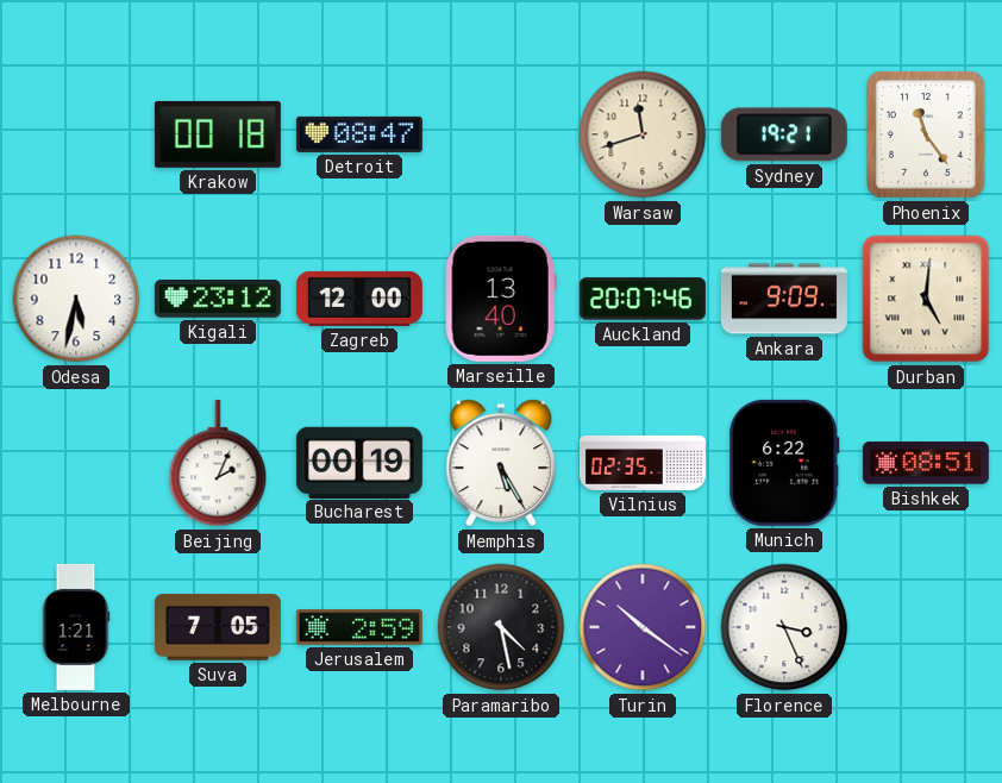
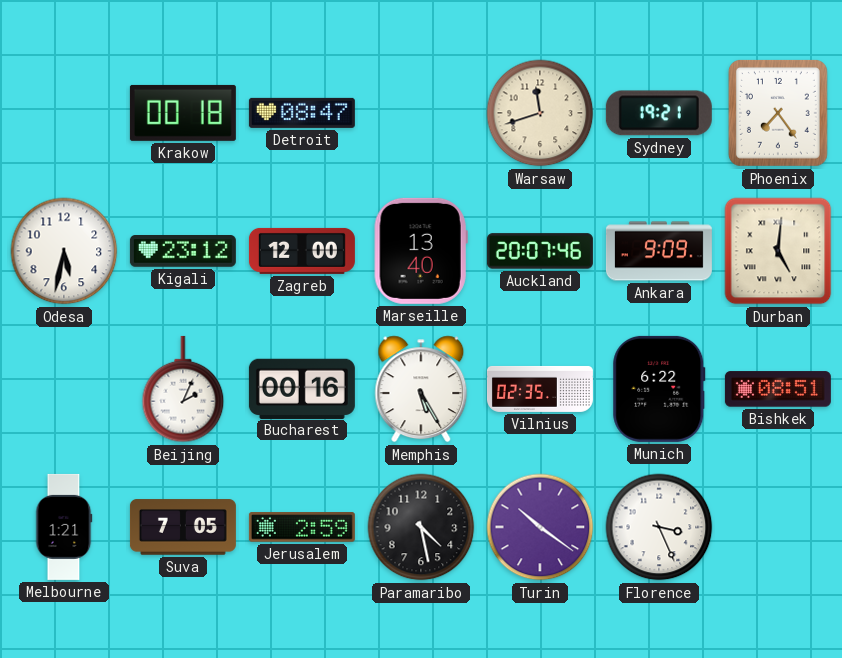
Phoenix: 11:24 -> 7:24
Bucharest: 00:19 -> 00:16
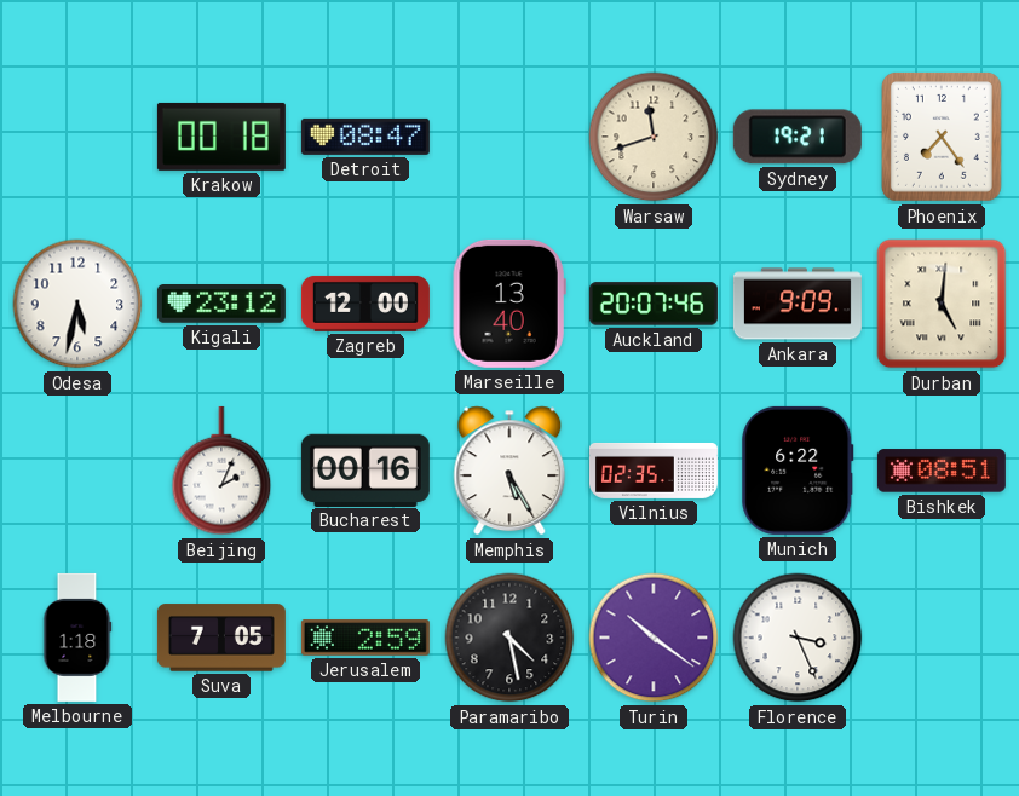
Melbourne: 1:21 -> 1:18
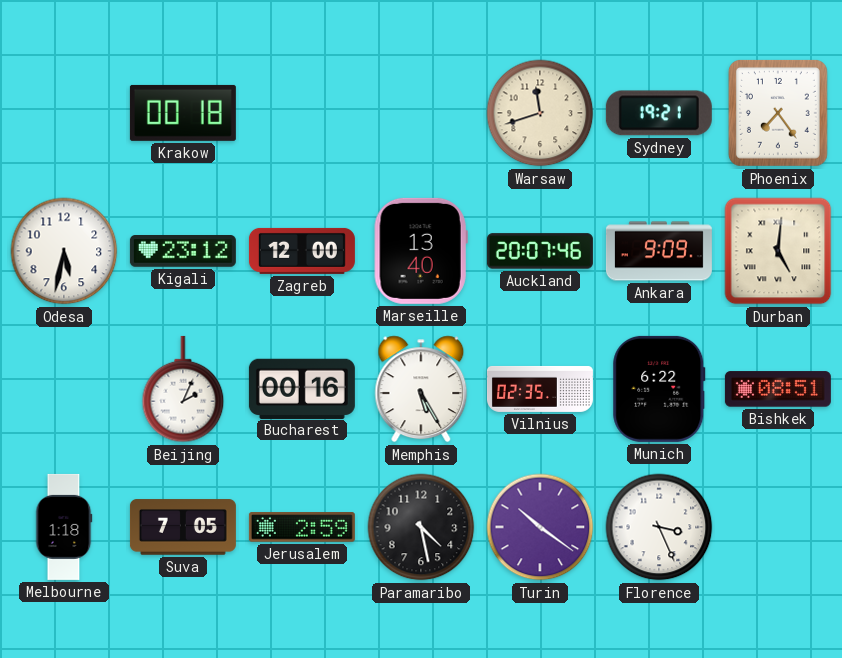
Detroit: 08:47 -> none
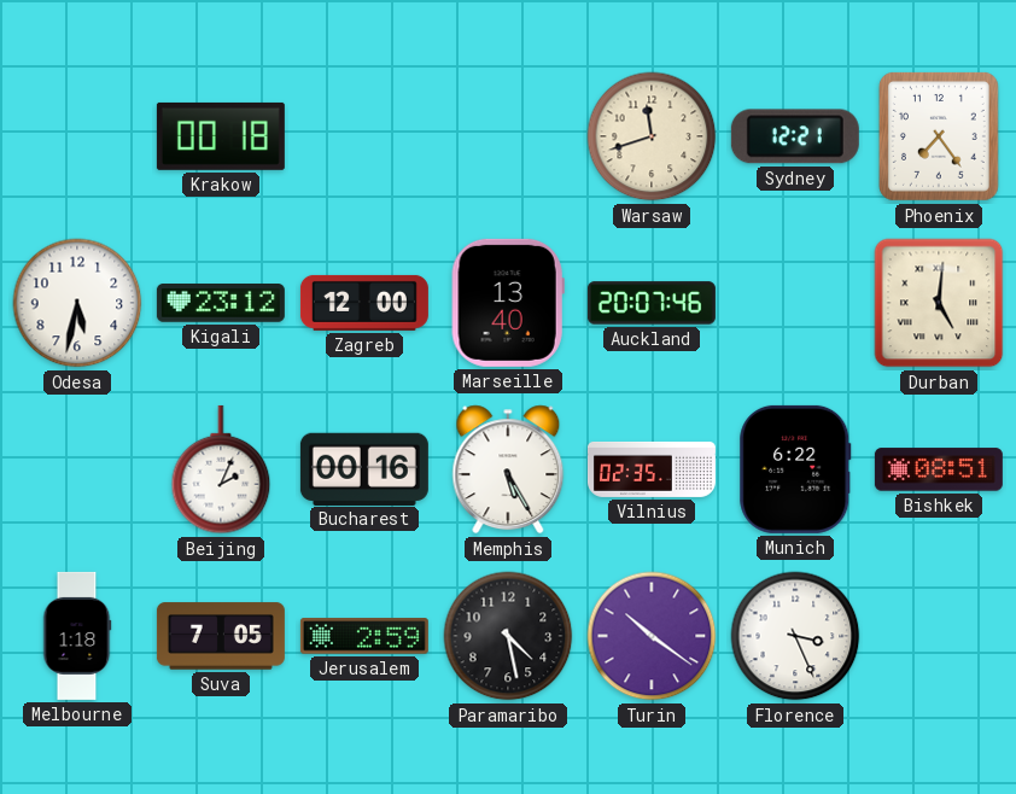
Sydney: 19:21 -> 12:21
Ankara: 9:09 -> none
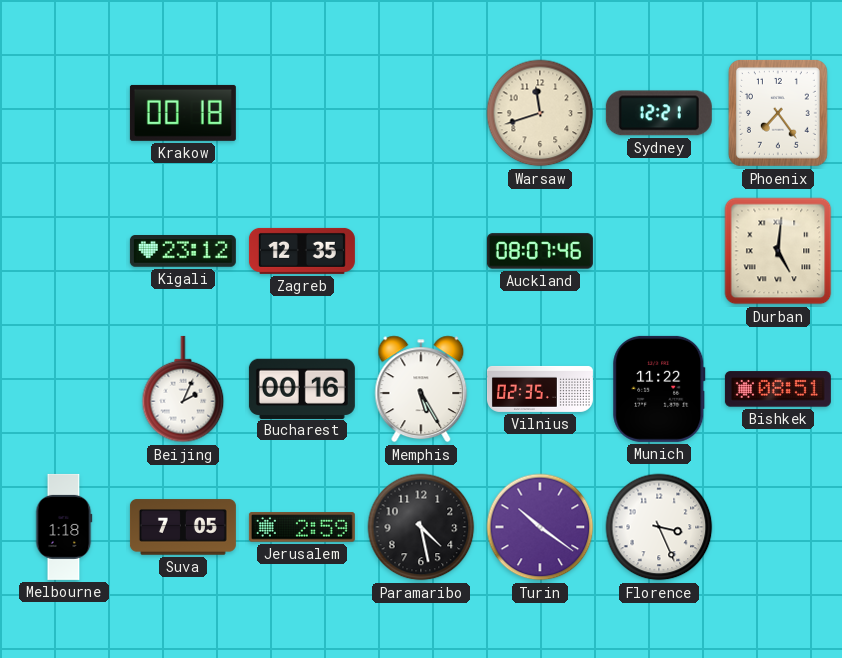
Odesa: 5:32 -> none
Zagreb: 12:00 -> 12:35
Marseille: 13:40 -> none
Auckland: 20:07 -> 08:07
Munich: 6:22 -> 11:22
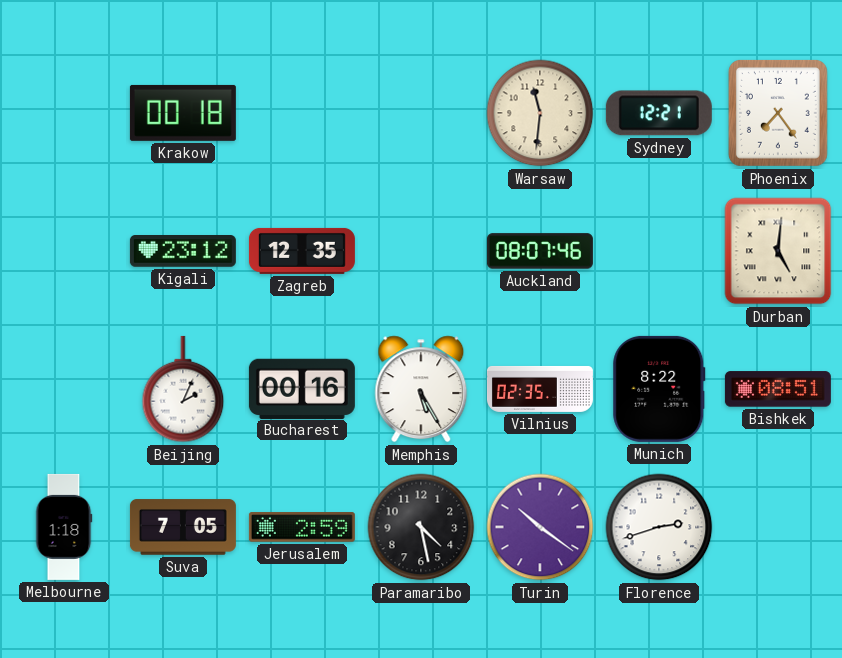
Warsaw: 11:42 -> 11:31
Munich: 11:22 -> 8:22
Florence: 3:26 -> 2:42
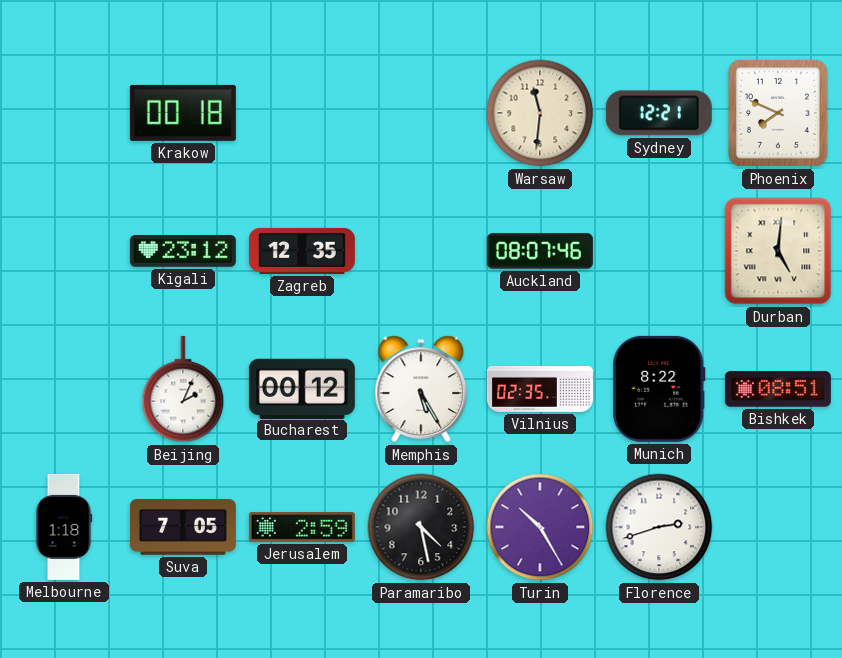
Phoenix: 7:24 -> 7:49
Bucharest: 00:16 -> 00:12
Turin: 10:21 -> 10:25
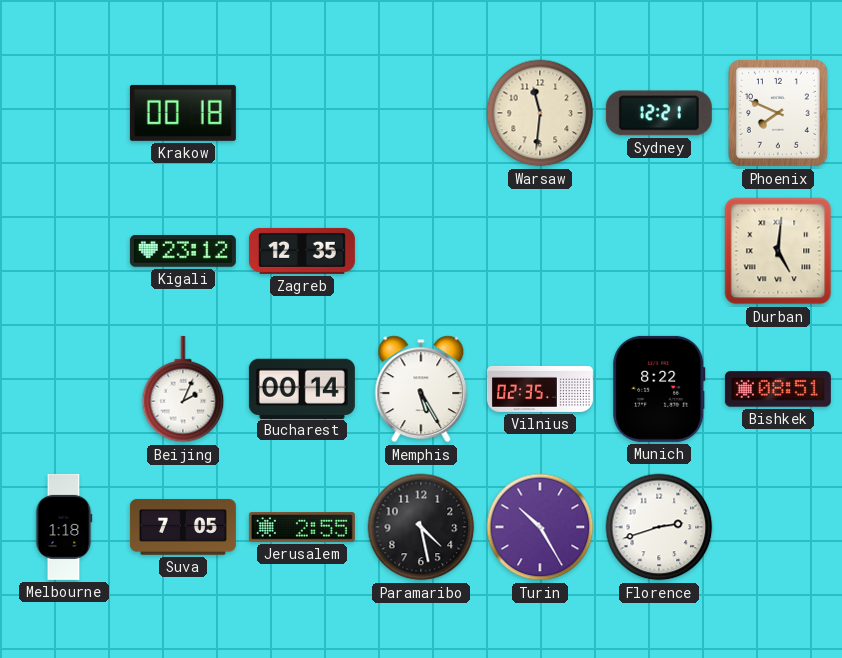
Auckland: 08:07 -> none
Bucharest: 00:12 -> 00:14
Jerusalem: 2:59 -> 2:55
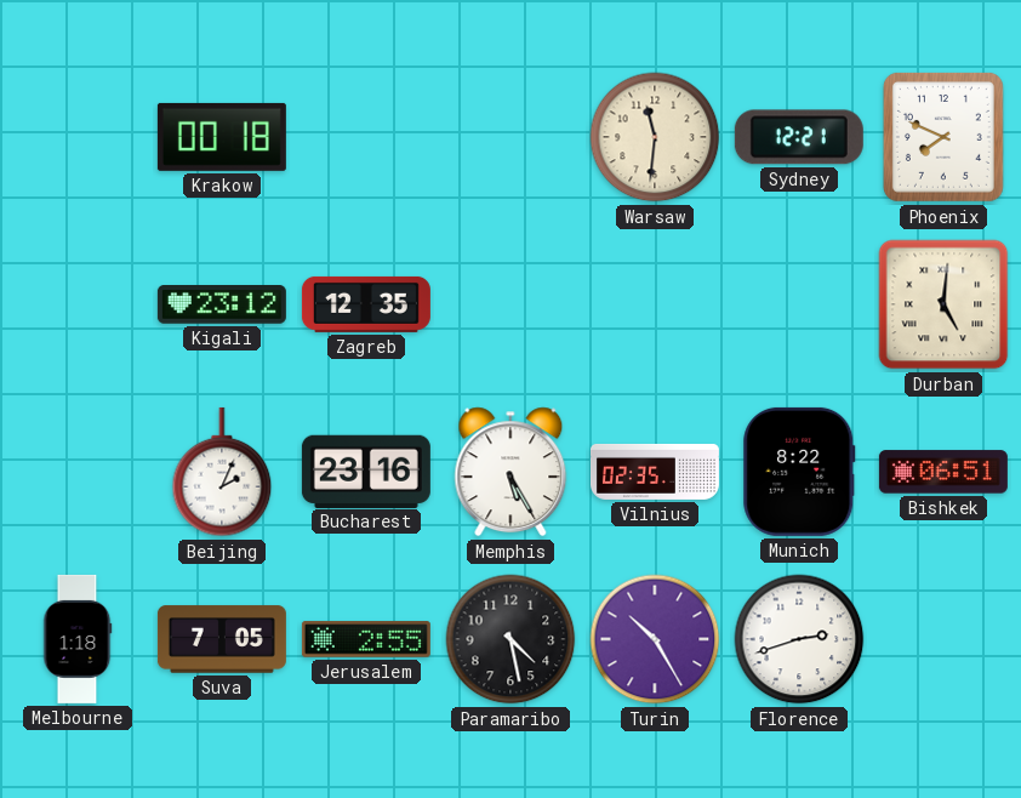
Bucharest: 00:14 -> 23:16
Bishkek: 08:51 -> 06:51
